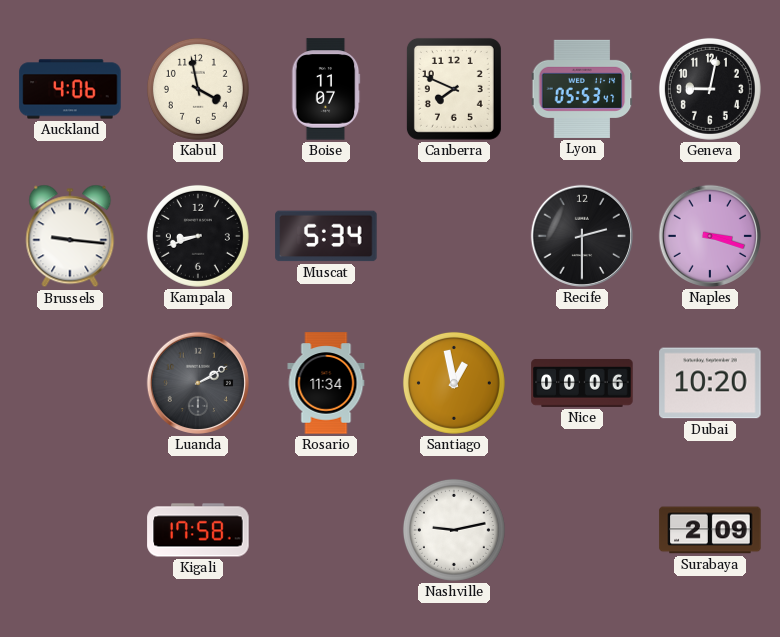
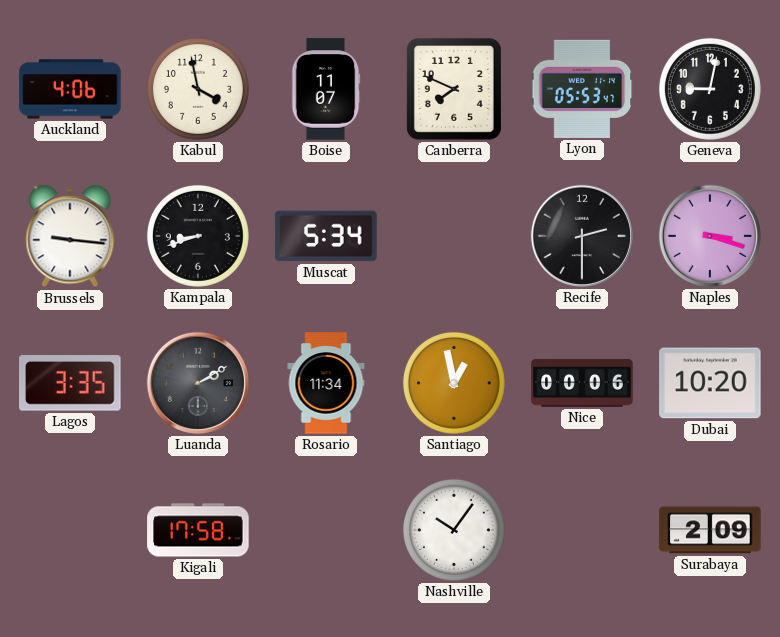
Lagos: none -> 3:35
Nashville: 9:13 -> 10:06
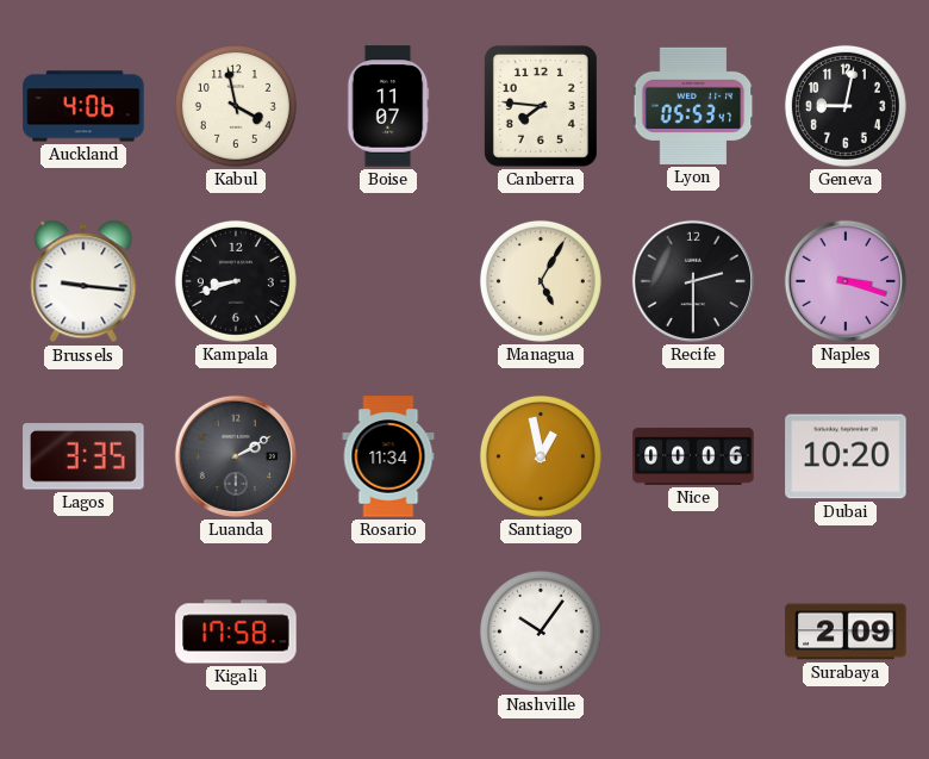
Canberra: 7:49 -> 7:46
Muscat: 5:34 -> none
Managua: none -> 5:05
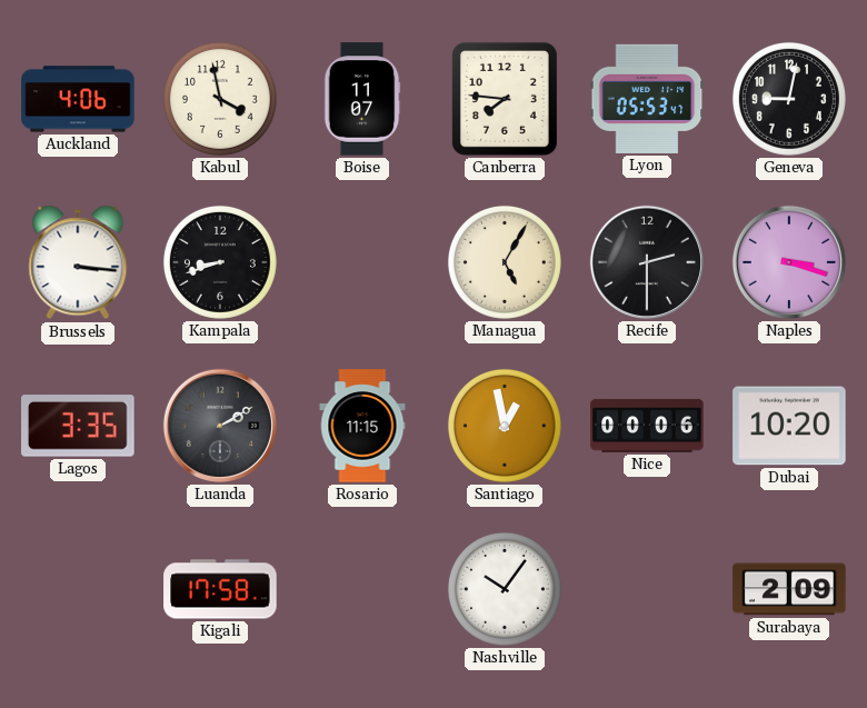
Brussels: 9:16 -> 3:16
Rosario: 11:34 -> 11:15
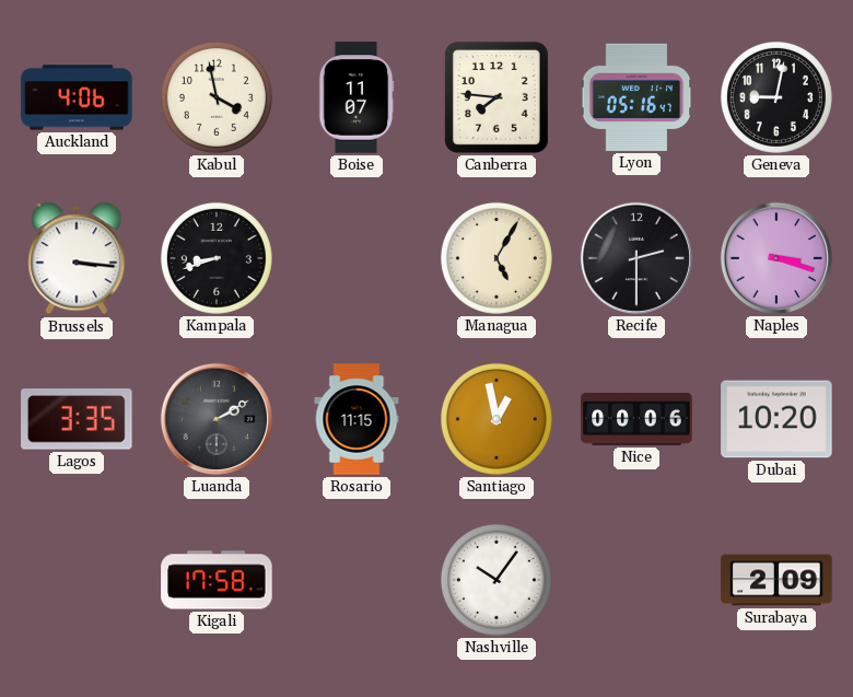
Lyon: 05:53 -> 05:16
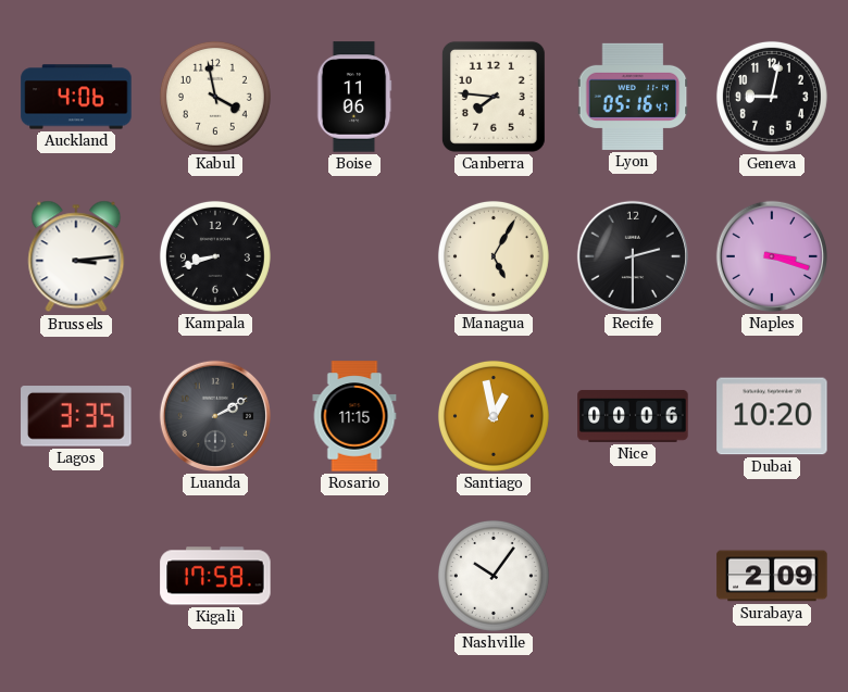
Boise: 11:07 -> 11:06
Brussels: 3:16 -> 3:14
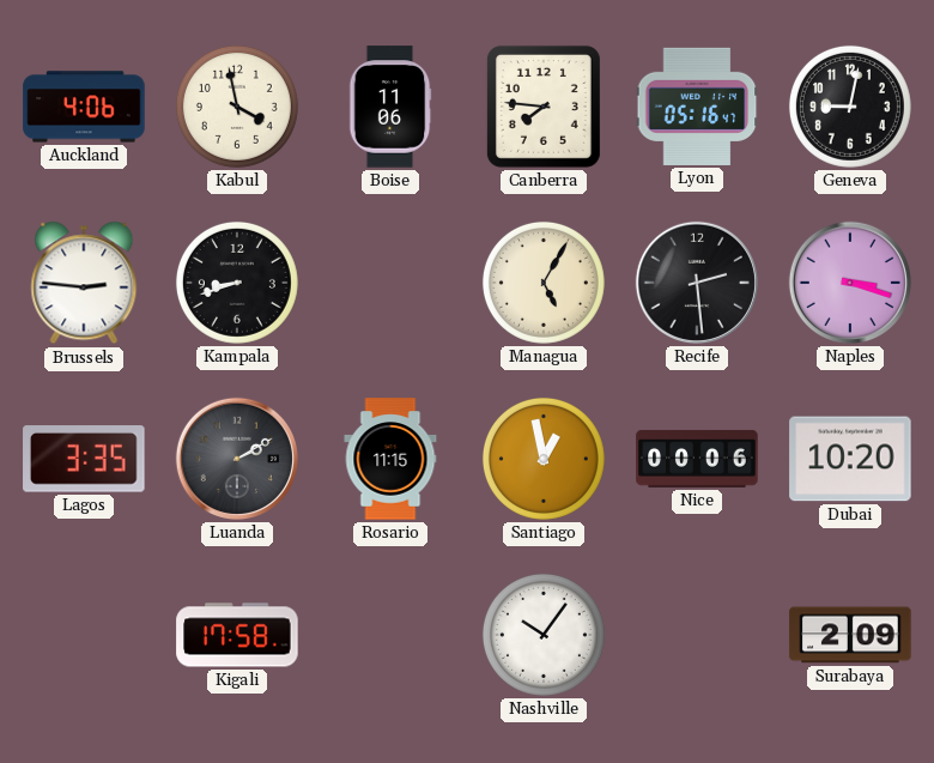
Brussels: 3:14 -> 2:46
Recife: 2:30 -> 2:29
